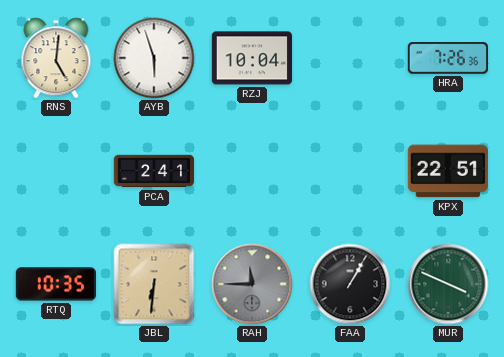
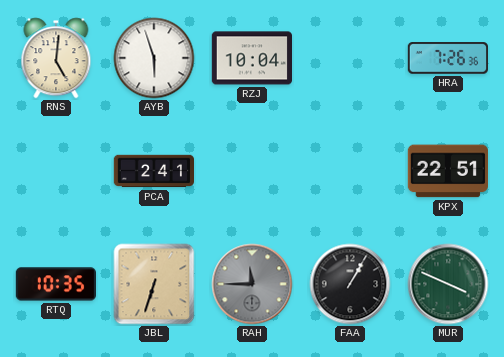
JBL: 6:31 -> 6:33
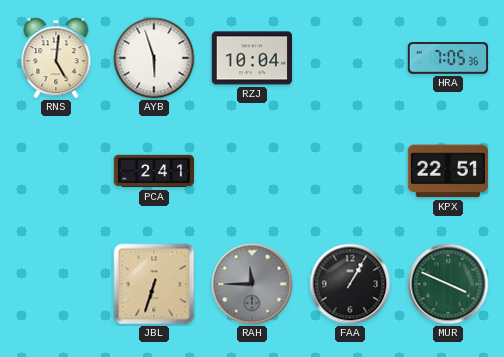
HRA: 7:26 -> 7:05
RTQ: 10:35 -> none
